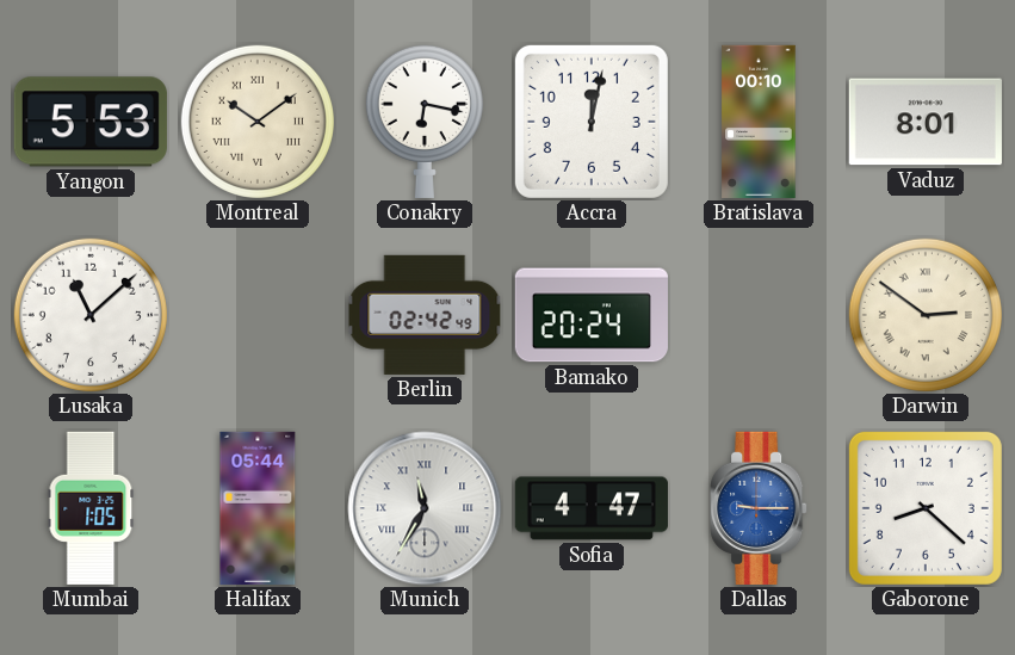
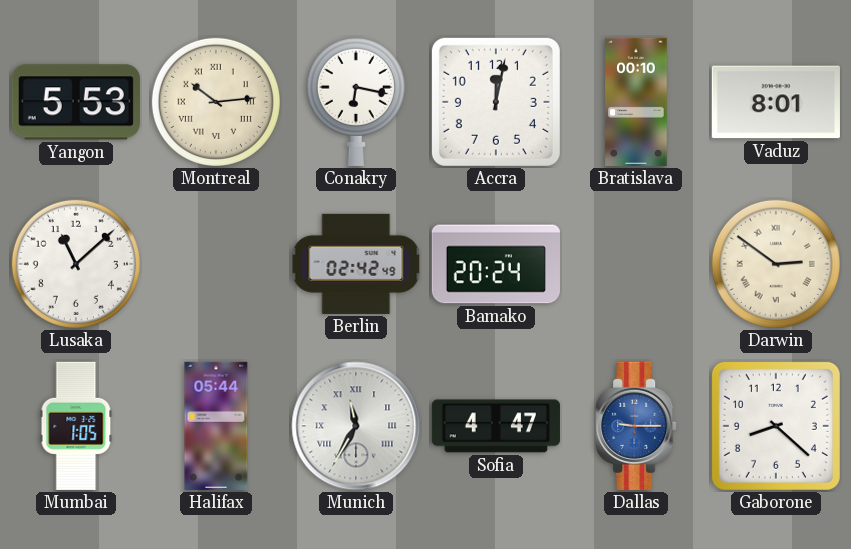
Montreal: 10:09 -> 10:14
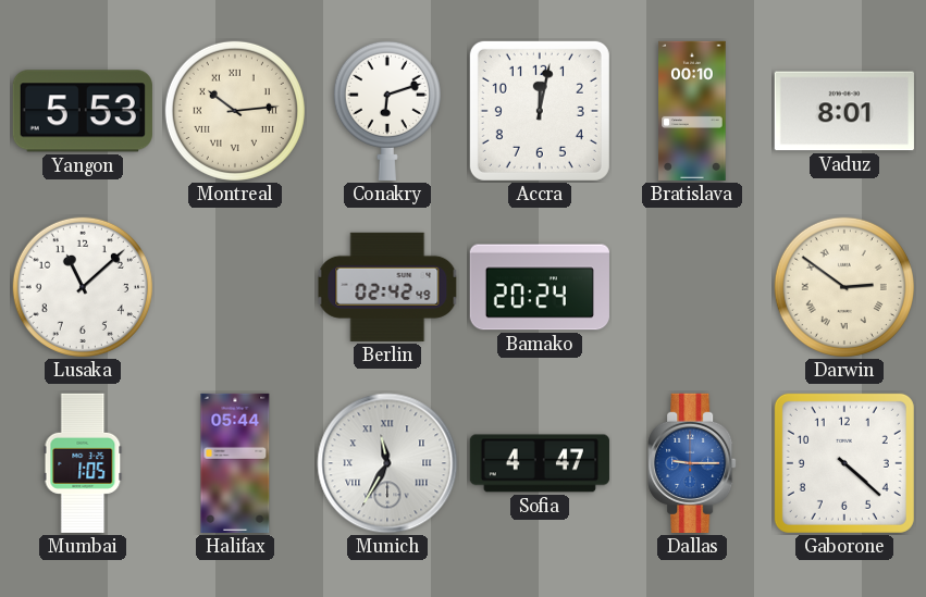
Conakry: 6:17 -> 6:12
Gaborone: 8:22 -> 4:22
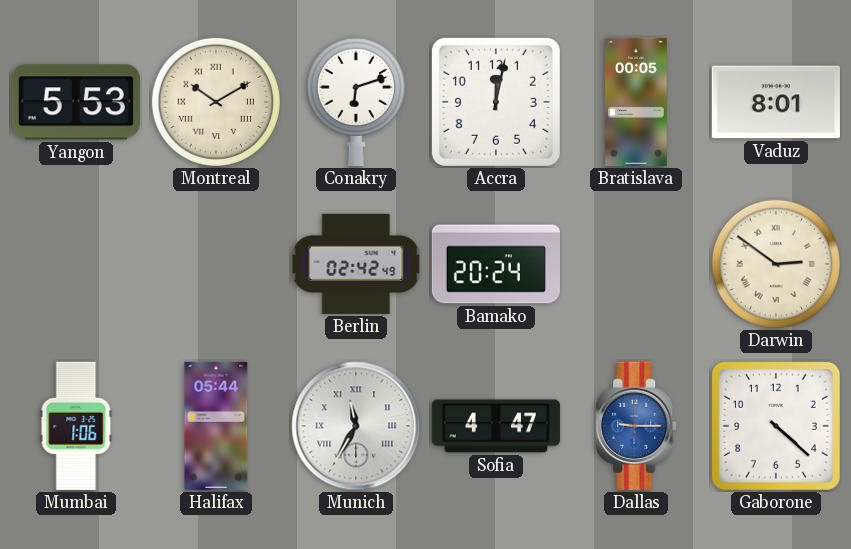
Montreal: 10:14 -> 10:10
Bratislava: 00:10 -> 00:05
Lusaka: 11:08 -> none
Mumbai: 1:05 -> 1:06
